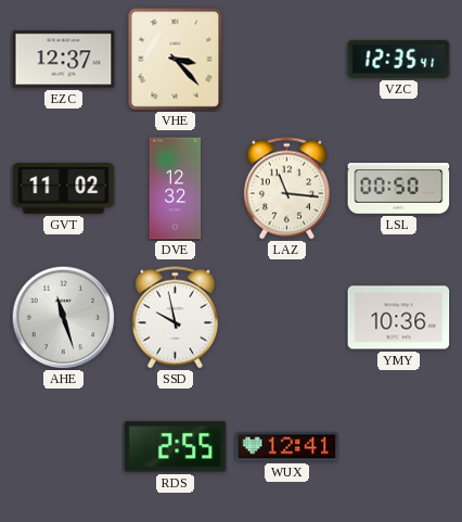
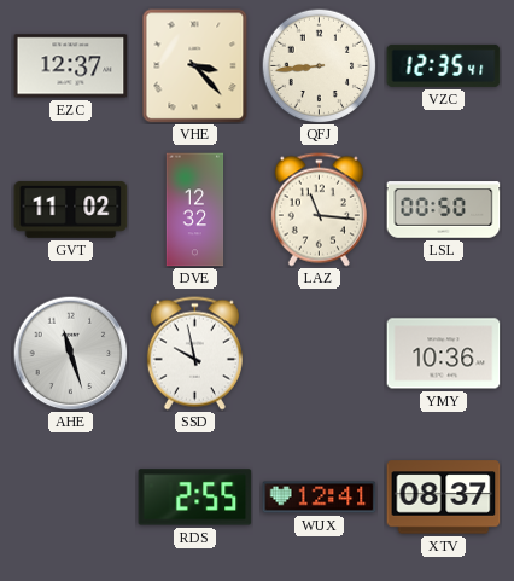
QFJ: none -> 8:44
XTV: none -> 08:37
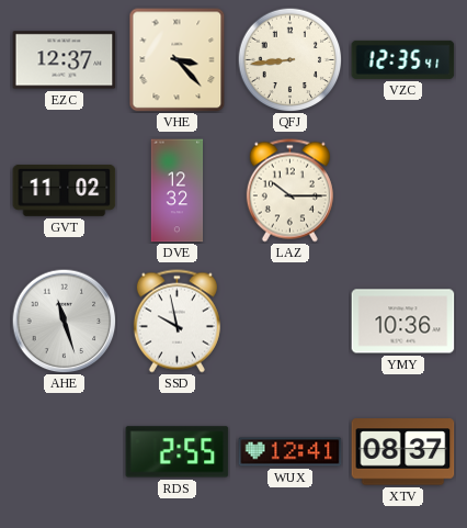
LAZ: 11:16 -> 10:15
LSL: 00:50 -> none
